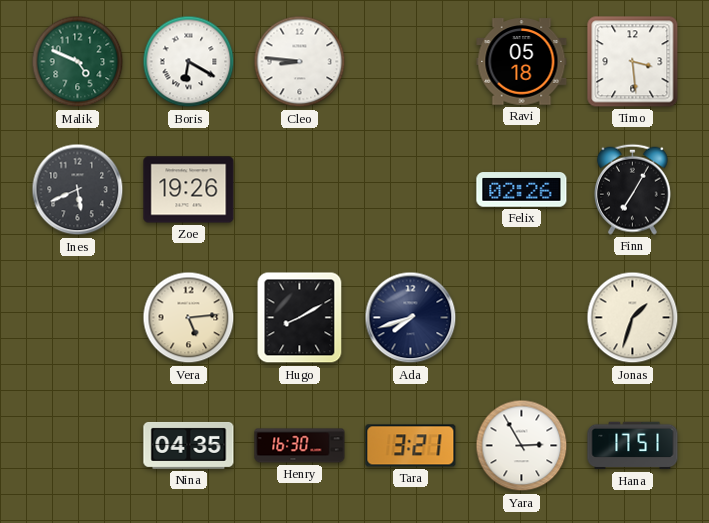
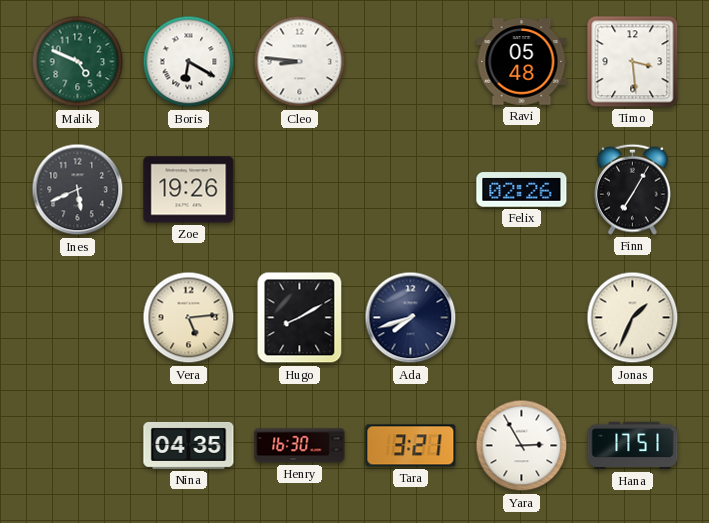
Ravi: 05:18 -> 05:48
Jonas: 1:33 -> 1:34
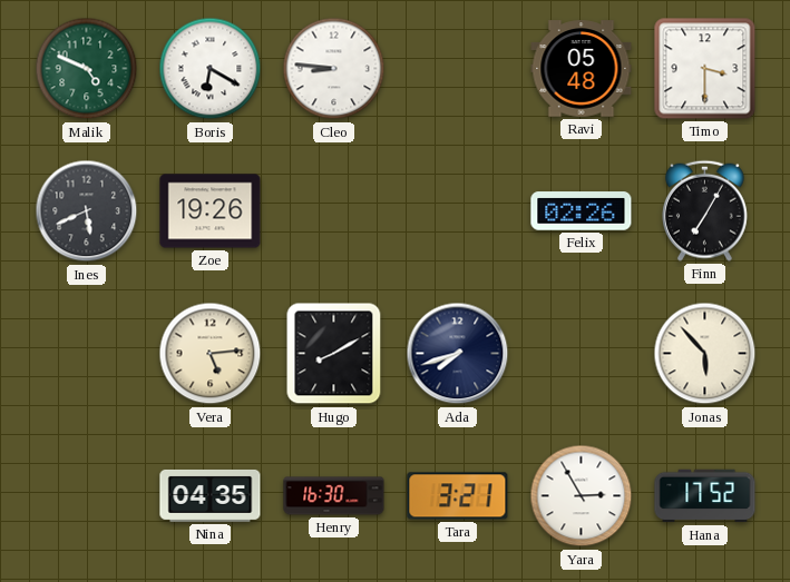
Timo: 3:29 -> 3:30
Jonas: 1:34 -> 5:53
Hana: 17:51 -> 17:52
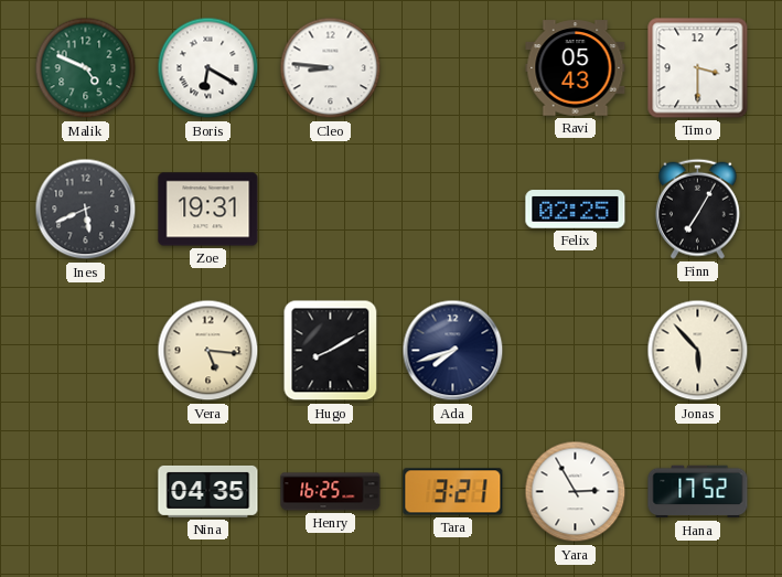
Ravi: 05:48 -> 05:43
Zoe: 19:26 -> 19:31
Felix: 02:26 -> 02:25
Vera: 5:14 -> 5:16
Henry: 16:30 -> 16:25
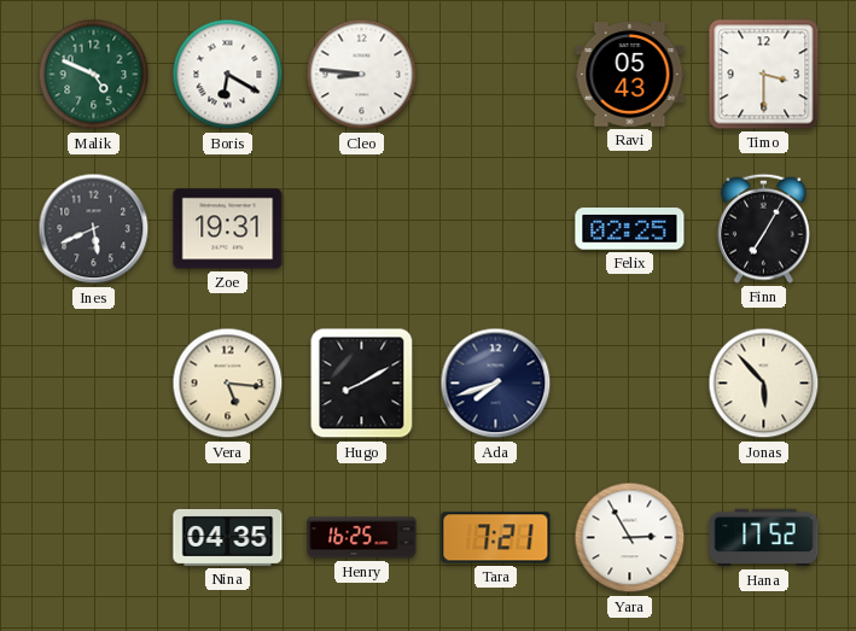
Tara: 3:21 -> 7:21
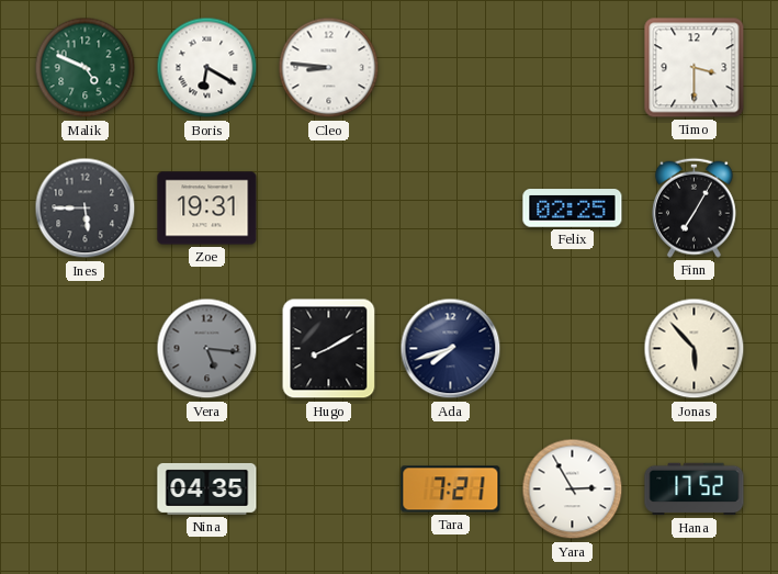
Ravi: 05:43 -> none
Ines: 5:41 -> 5:45
Vera dial: cream -> grey
Henry: 16:25 -> none
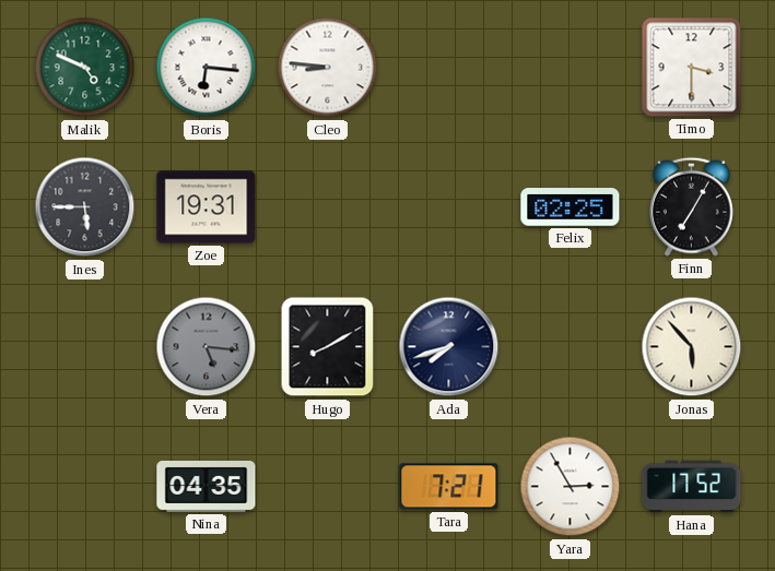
Boris: 6:20 -> 6:16
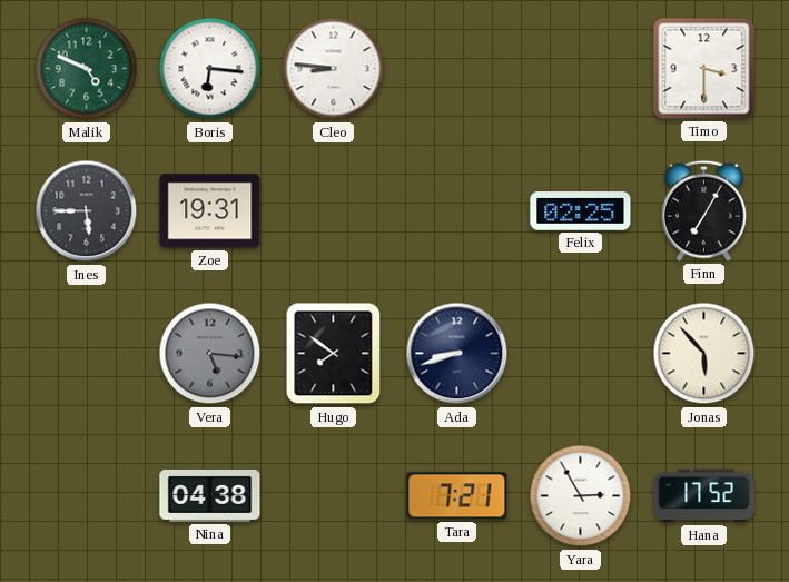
Hugo: 8:10 -> 7:51
Ada: 7:42 -> 8:42
Nina: 04:35 -> 04:38
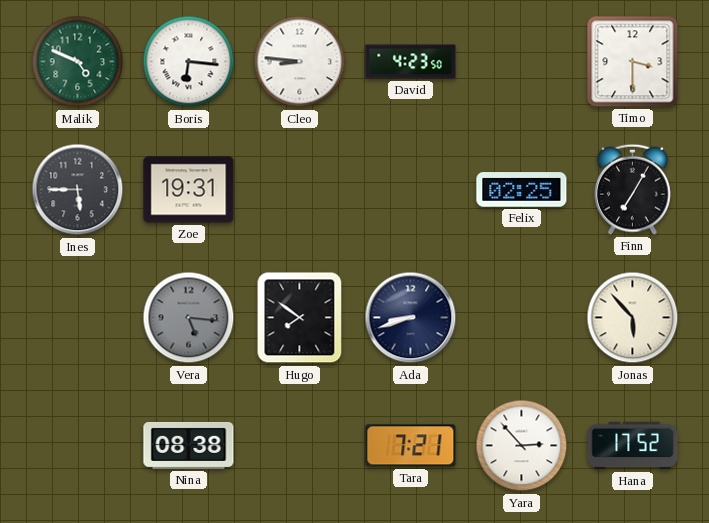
David: none -> 4:23
Nina: 04:38 -> 08:38
Yara: 2:55 -> 2:53
